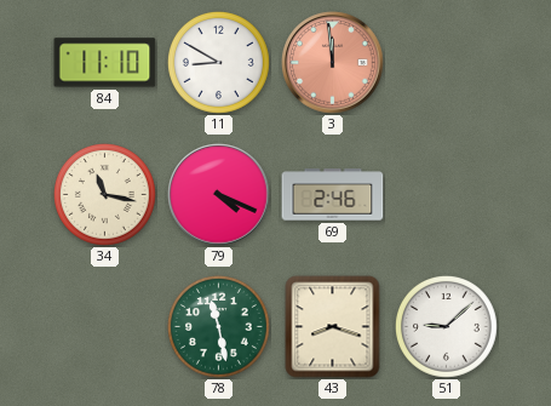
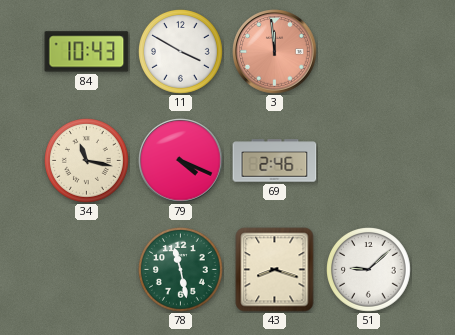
84: 11:10 -> 10:43
11: 8:50 -> 3:50
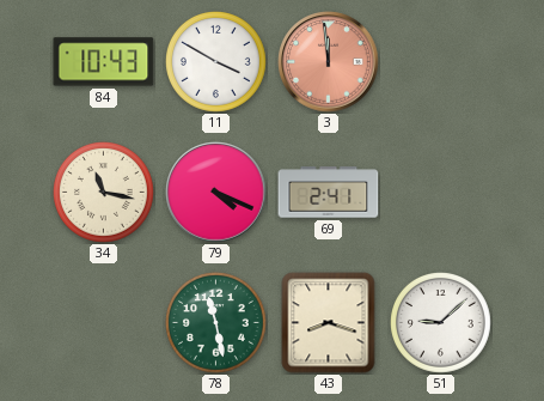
69: 2:46 -> 2:41
